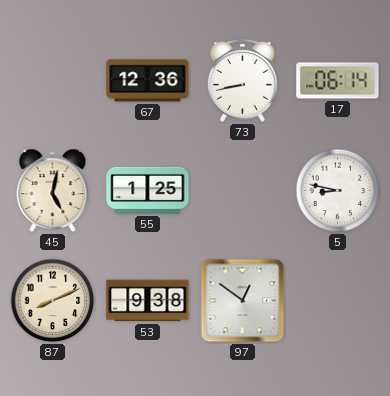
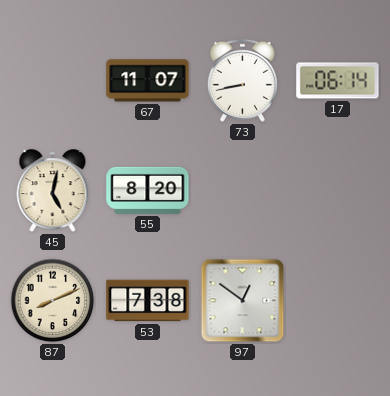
67: 12:36 -> 11:07
55: 1:25 -> 8:20
5: 8:47 -> none
53: 9:38 -> 7:38
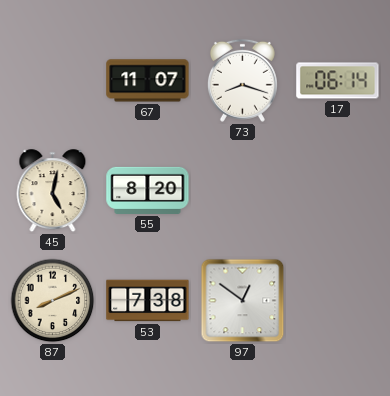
73: 8:43 -> 8:18
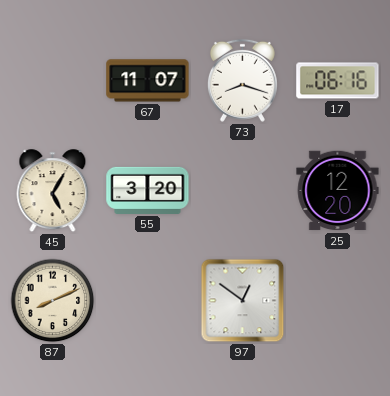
17: 06:14 -> 06:16
45: 5:02 -> 5:05
55: 8:20 -> 3:20
25: none -> 12:20
53: 7:38 -> none
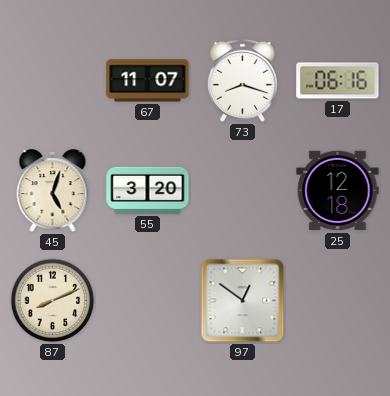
45: 5:05 -> 5:03
25: 12:20 -> 12:18
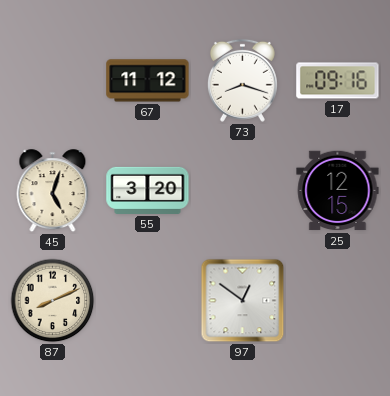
67: 11:07 -> 11:12
17: 06:16 -> 09:16
25: 12:18 -> 12:15
